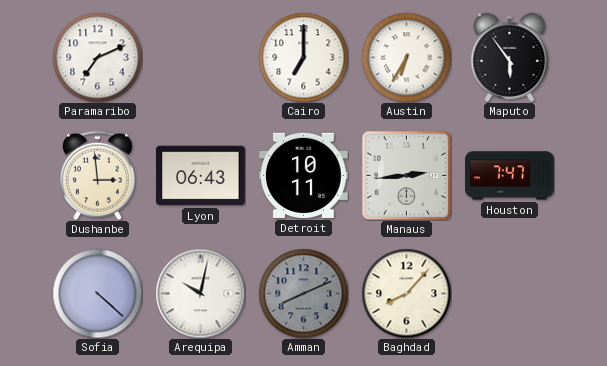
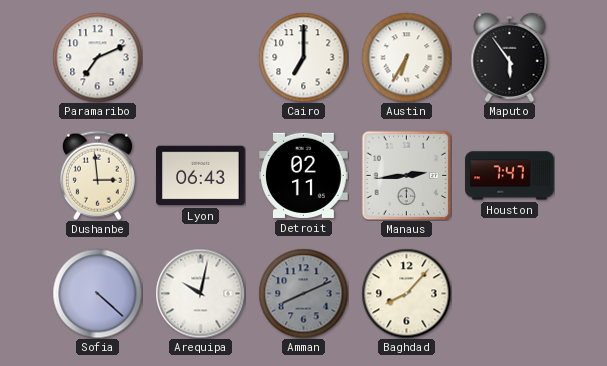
Detroit: 10:11 -> 02:11
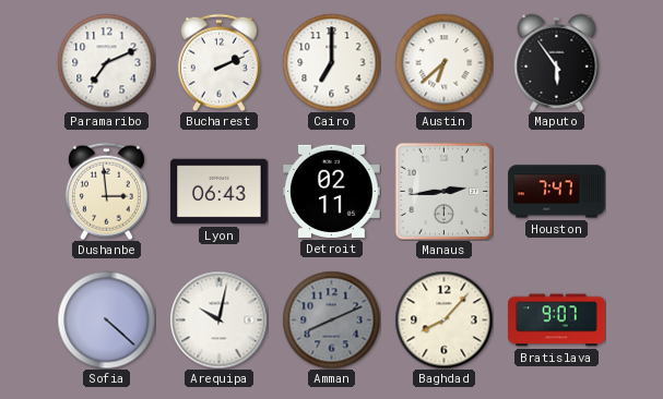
Bucharest: none -> 2:11
Austin: 6:35 -> 6:38
Bratislava: none -> 9:07
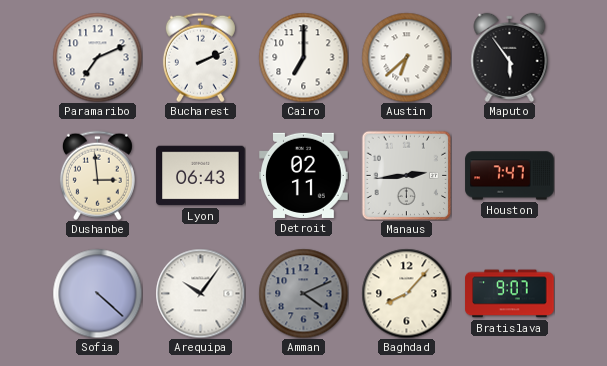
Arequipa: 10:02 -> 10:06
Amman: 8:11 -> 4:11
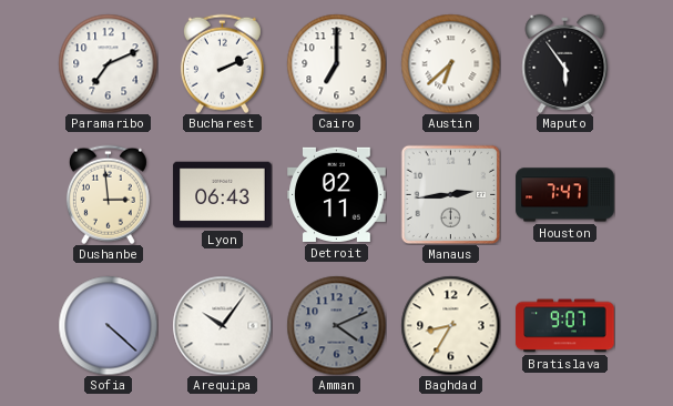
Baghdad: 8:07 -> 8:35
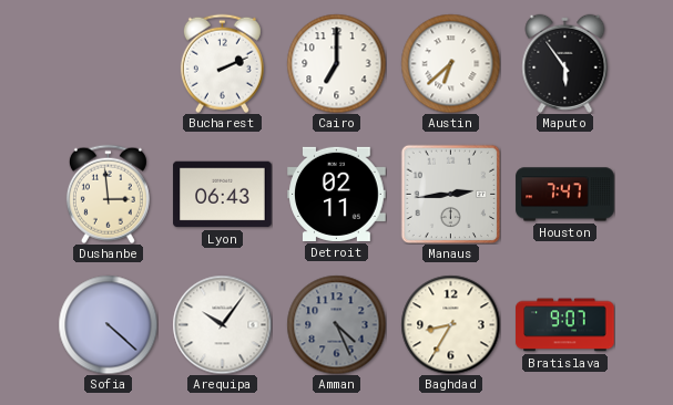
Paramaribo: 7:11 -> none
Amman: 4:11 -> 4:26
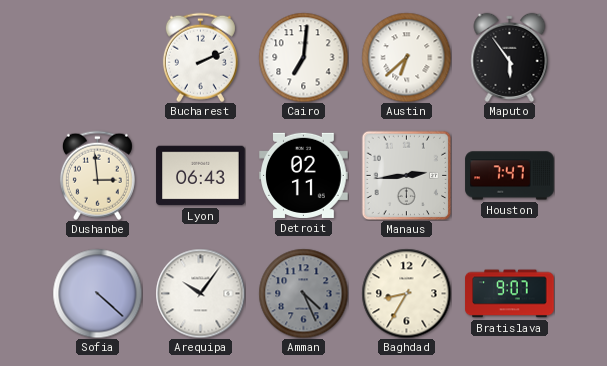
Cairo: 7:00 -> 7:01
